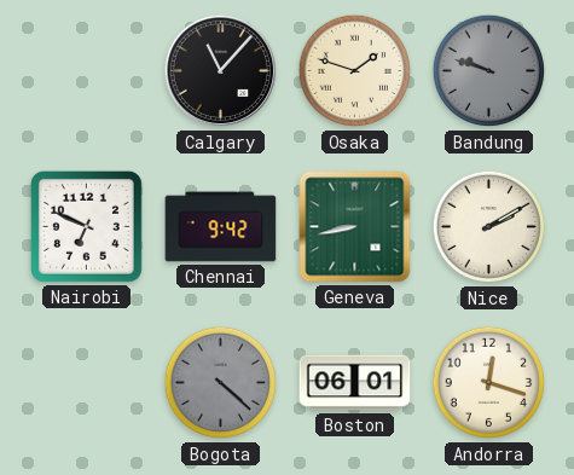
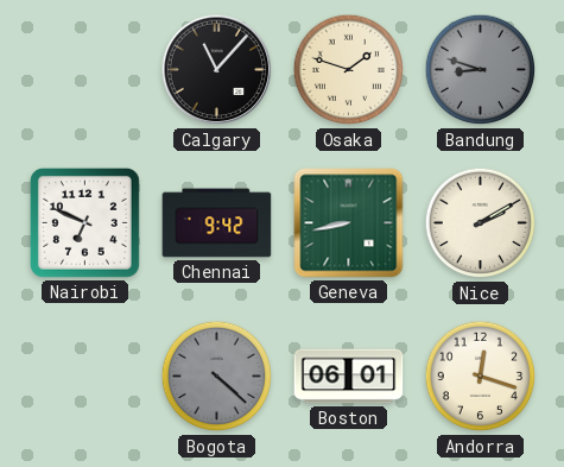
Bandung: 9:48 -> 8:48
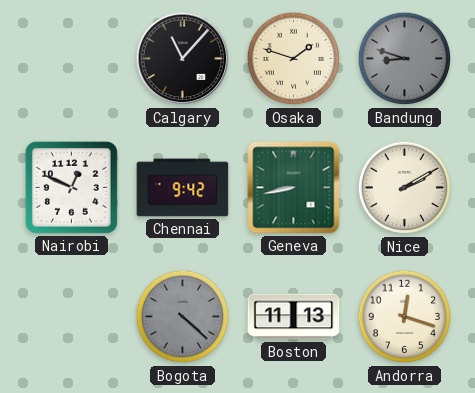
Nairobi: 6:49 -> 12:49
Boston: 06:01 -> 11:13
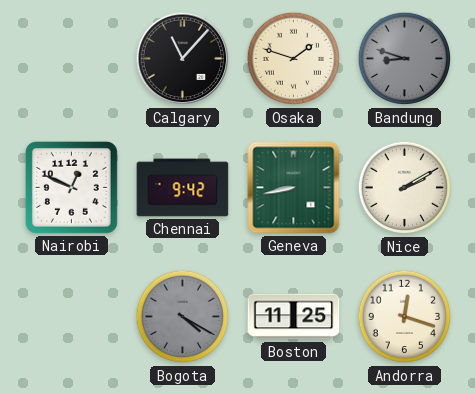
Bogota: 4:22 -> 4:20
Boston: 11:13 -> 11:25
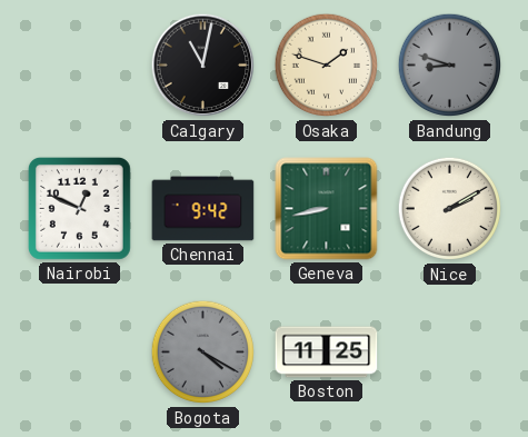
Calgary: 11:07 -> 11:02
Andorra: 12:18 -> none
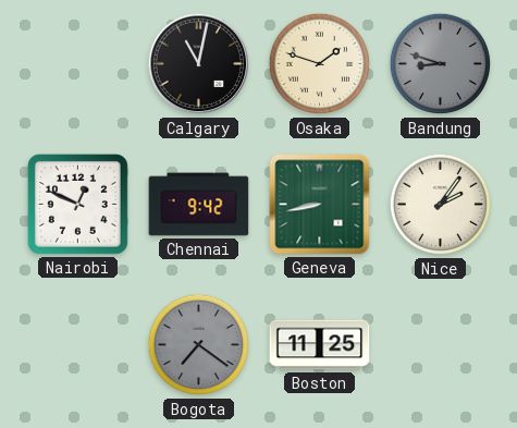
Nice: 2:10 -> 2:06
Bogota: 4:20 -> 7:21
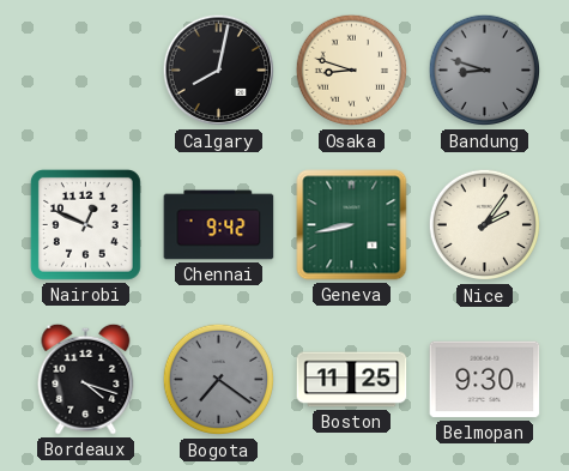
Calgary: 11:02 -> 8:02
Osaka: 1:48 -> 8:48
Bordeaux: none -> 4:18
Belmopan: none -> 9:30
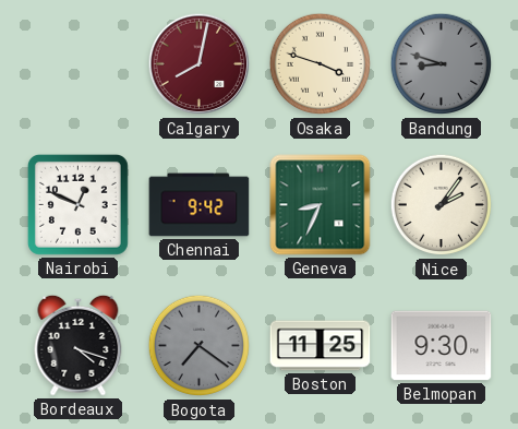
Calgary dial: black -> burgundy
Osaka: 8:48 -> 3:48
Geneva: 8:43 -> 8:34
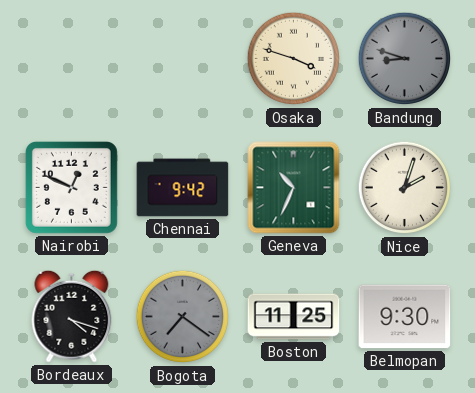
Calgary: 8:02 -> none
Geneva: 8:34 -> 10:34
Nice: 2:06 -> 2:03
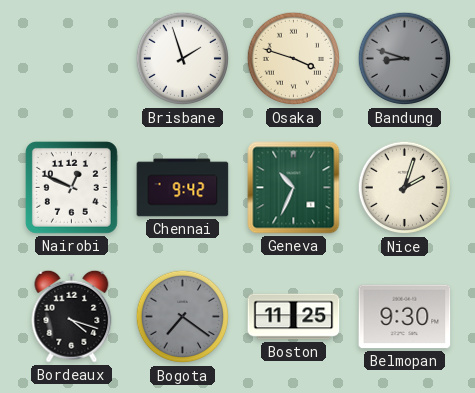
Brisbane: none -> 1:57
